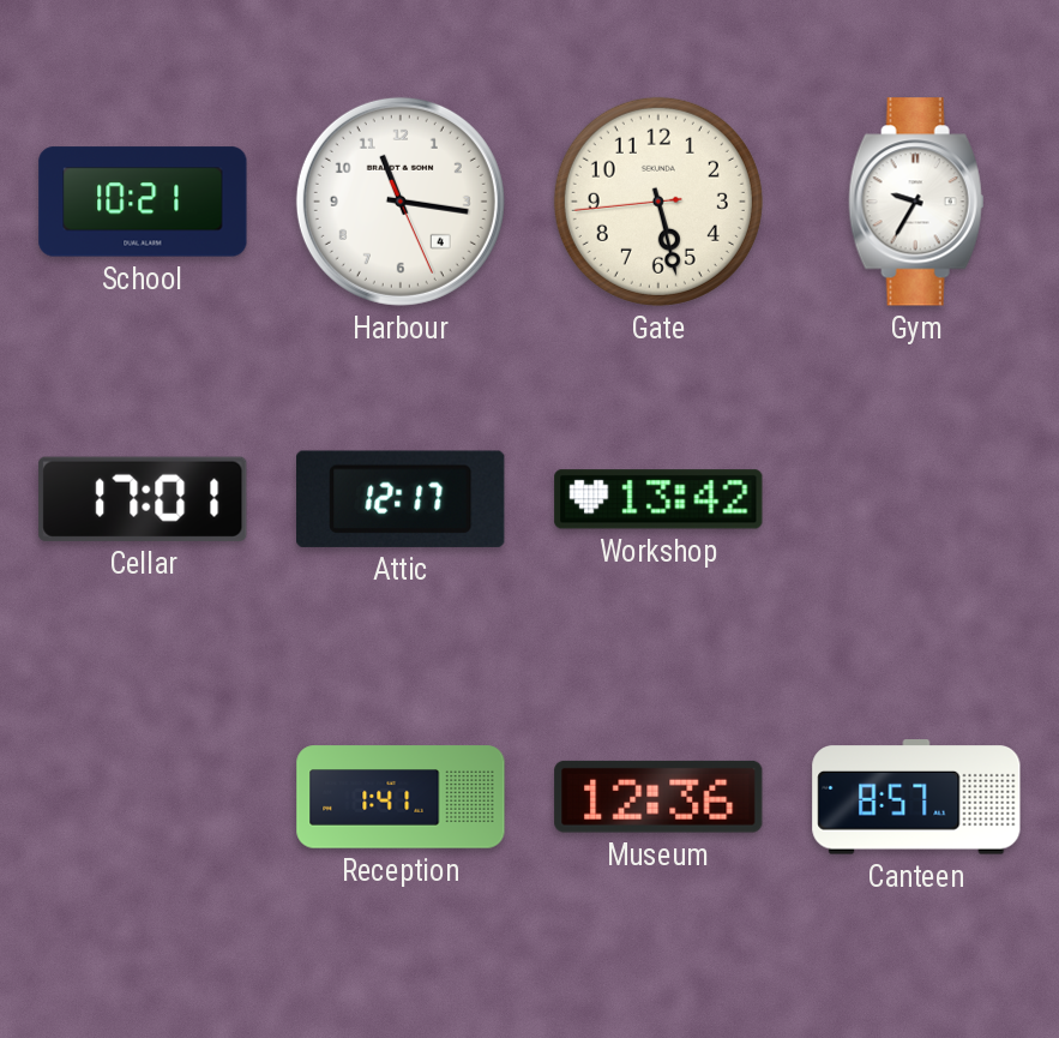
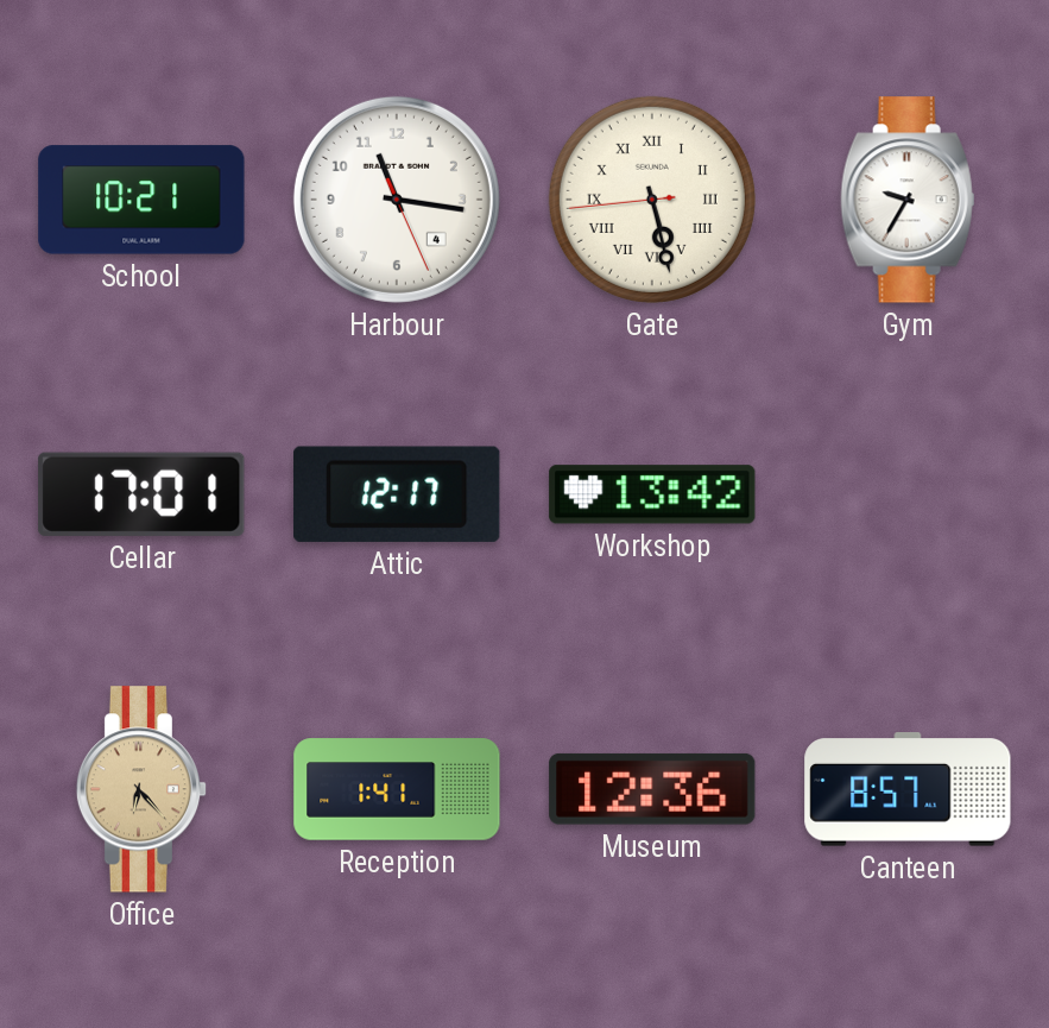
Gate numerals: Arabic -> Roman
Office: none -> 6:23
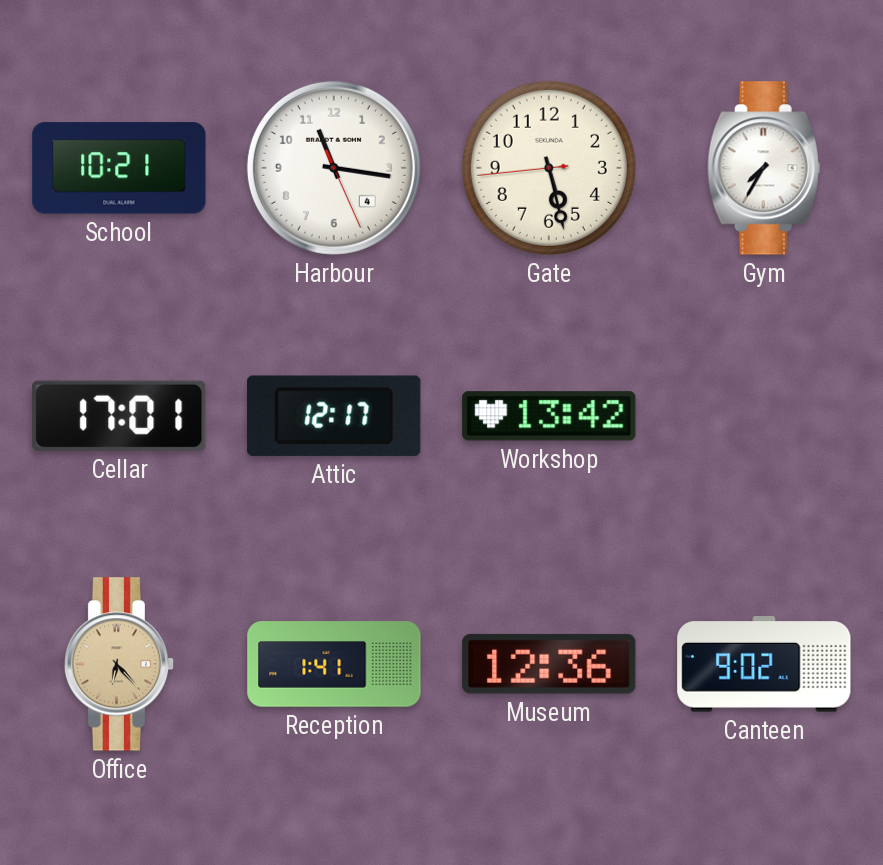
Gate numerals: Roman -> Arabic
Gym: 9:35 -> 7:35
Canteen: 8:57 -> 9:02
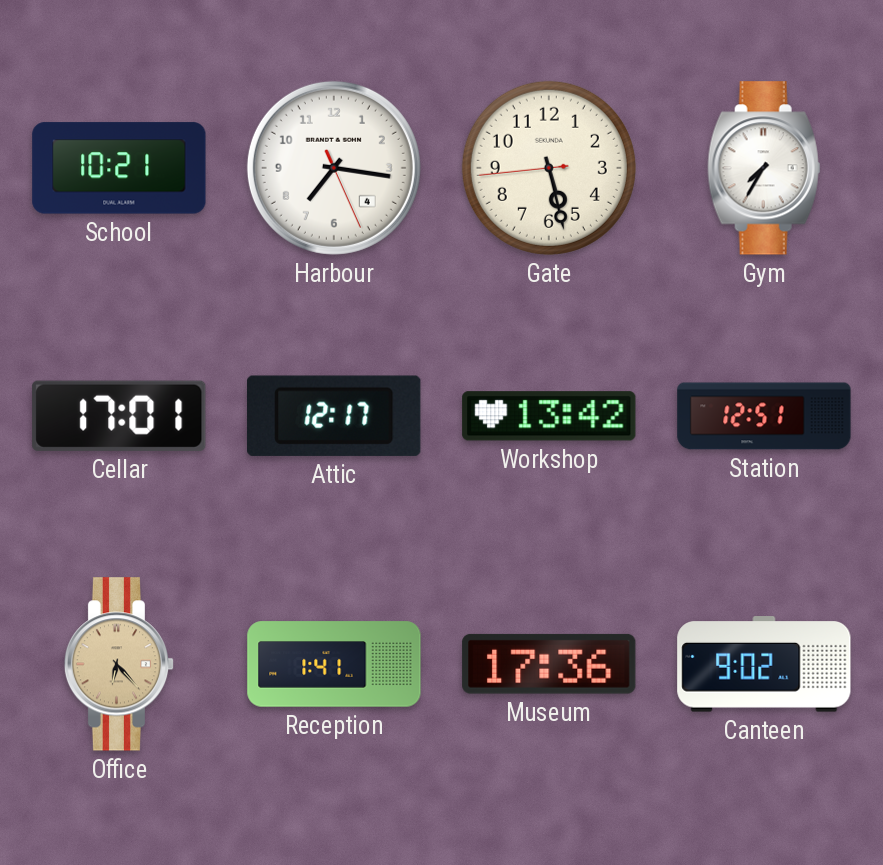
Harbour: 11:16 -> 7:16
Station: none -> 12:51
Museum: 12:36 -> 17:36
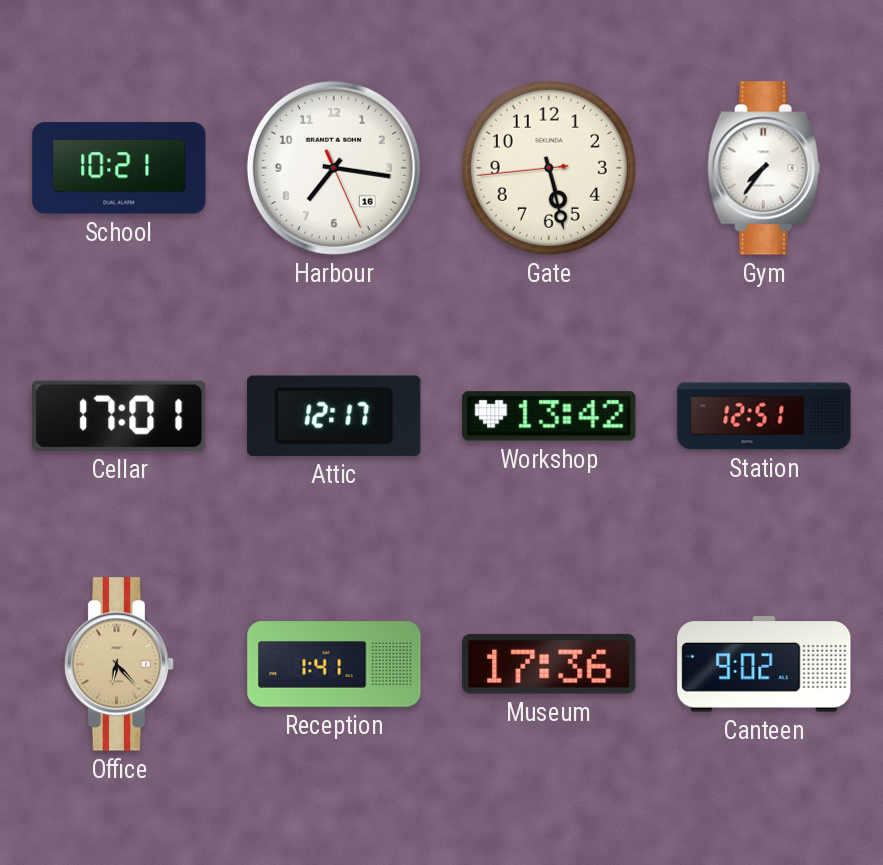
Harbour date: 4 -> 16
Gym: 7:35 -> 7:36
